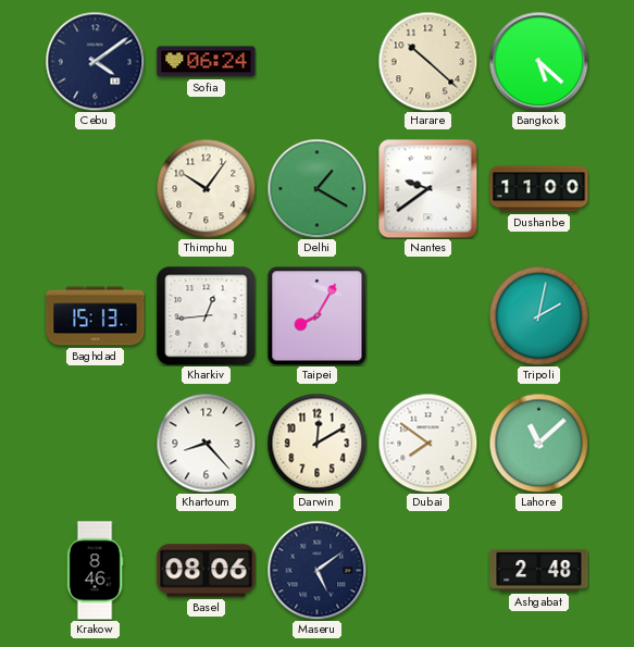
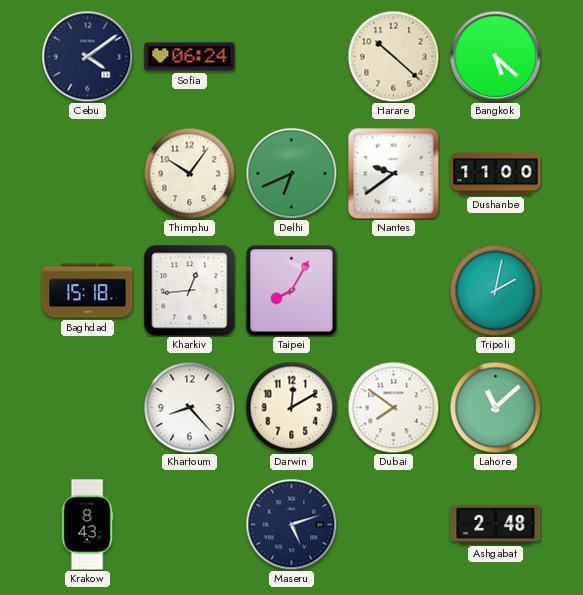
Delhi: 1:20 -> 6:41
Baghdad: 15:13 -> 15:18
Krakow: 8:46 -> 8:43
Basel: 08:06 -> none
Maseru: 5:09 -> 5:12
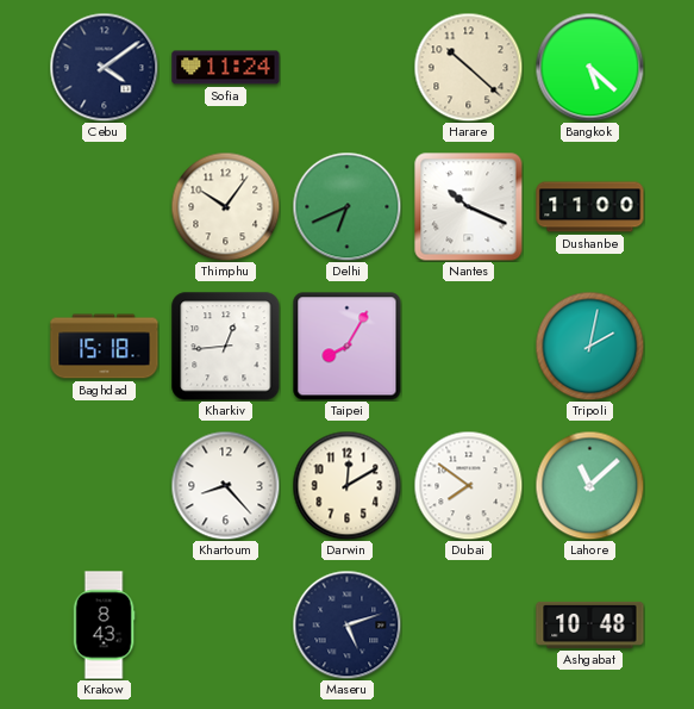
Sofia: 06:24 -> 11:24
Nantes: 9:39 -> 10:19
Ashgabat: 2:48 -> 10:48
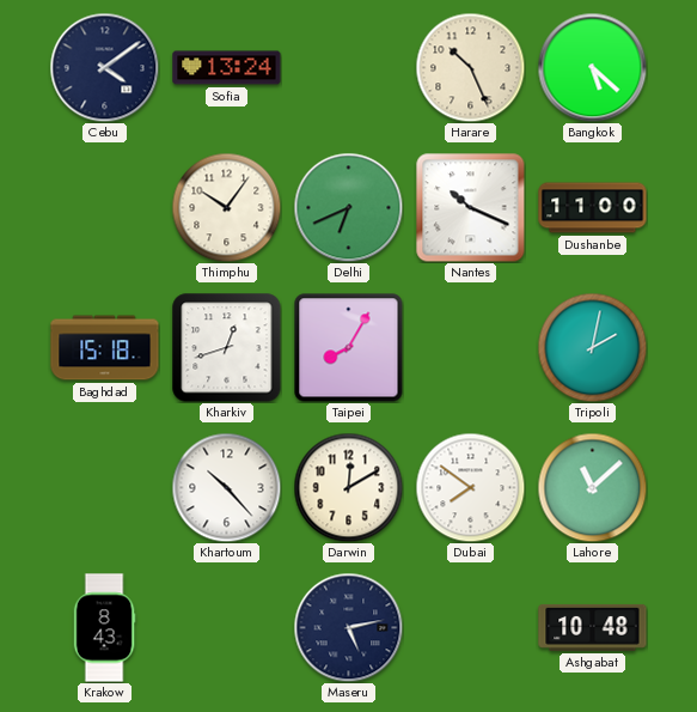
Sofia: 11:24 -> 13:24
Harare: 10:22 -> 10:26
Kharkiv: 12:44 -> 12:42
Khartoum: 8:23 -> 10:23
Maseru: 5:12 -> 5:13
